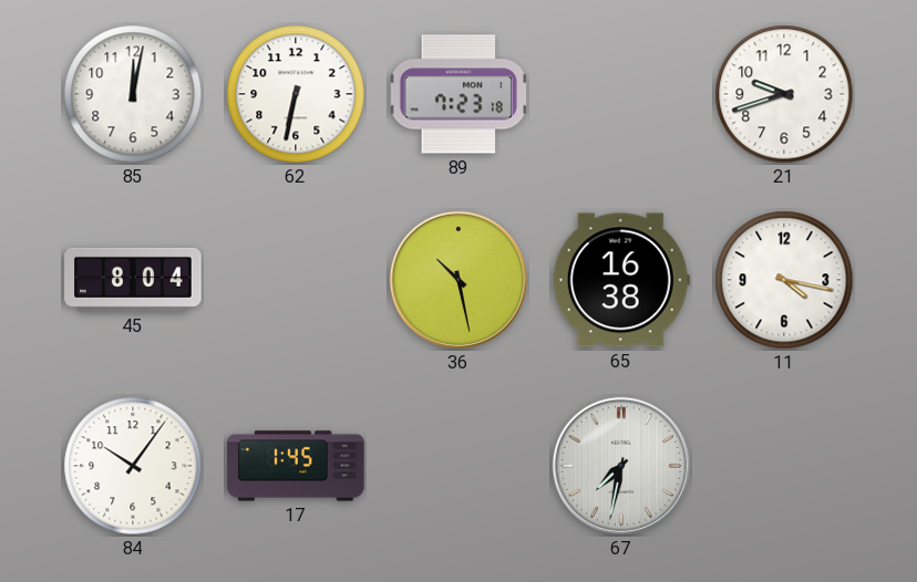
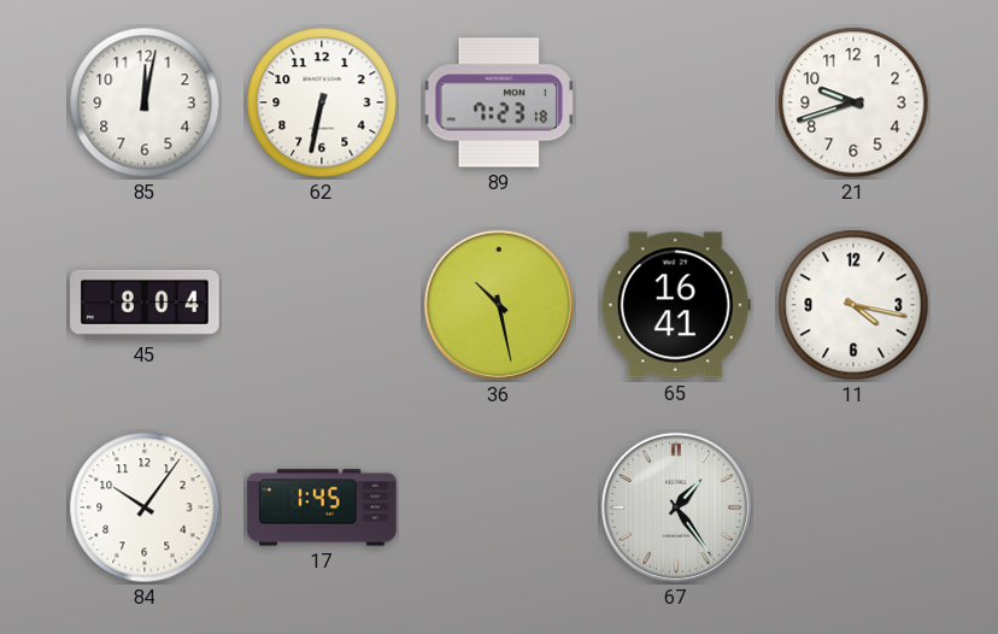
65: 16:38 -> 16:41
67: 7:32 -> 1:24
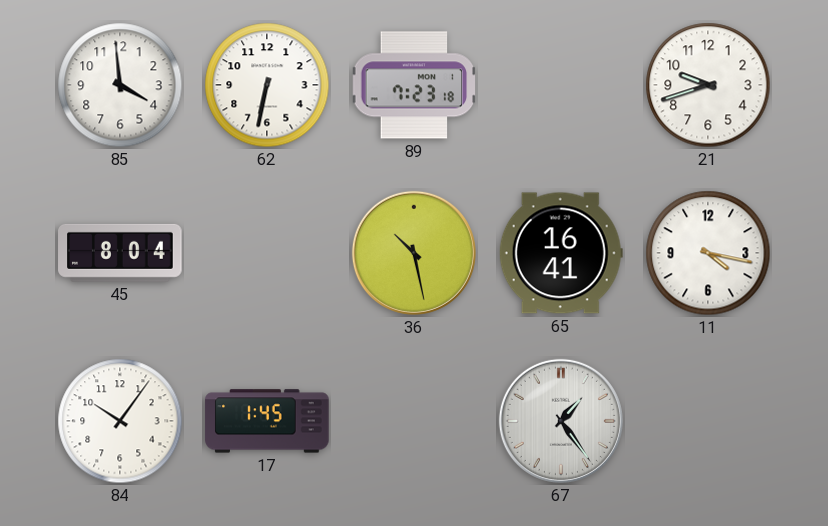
85: 12:02 -> 3:59
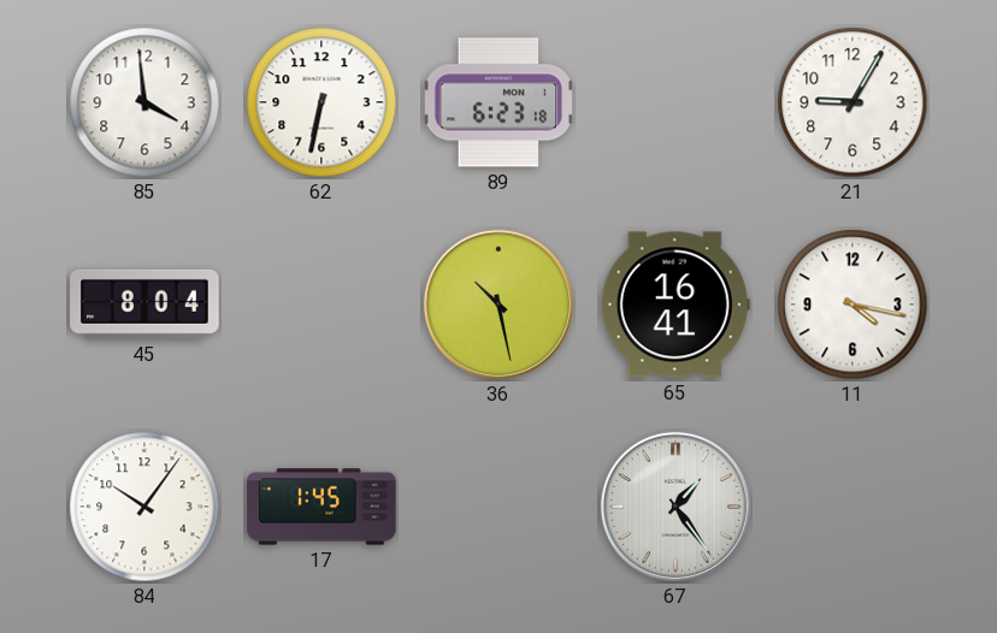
89: 7:23 -> 6:23
21: 9:42 -> 9:05
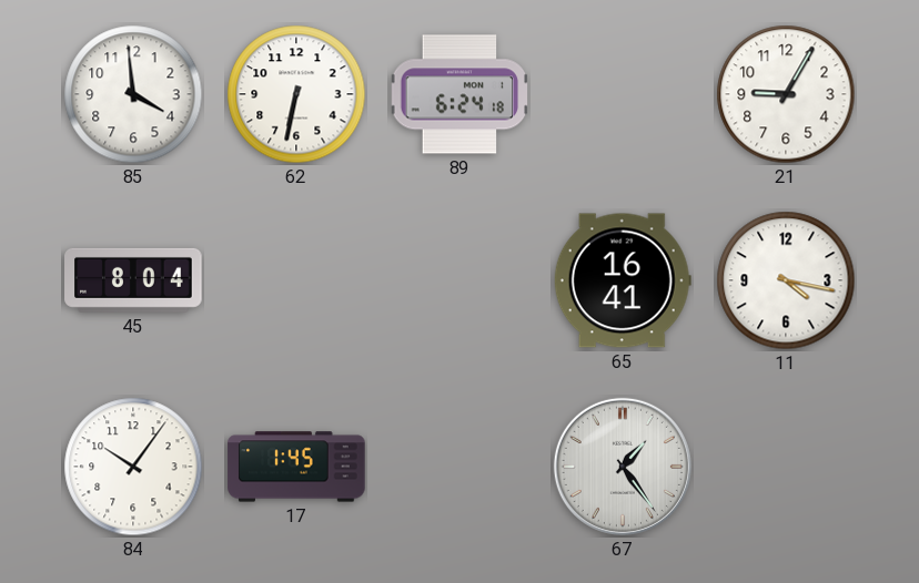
89: 6:23 -> 6:24
36: 10:28 -> none
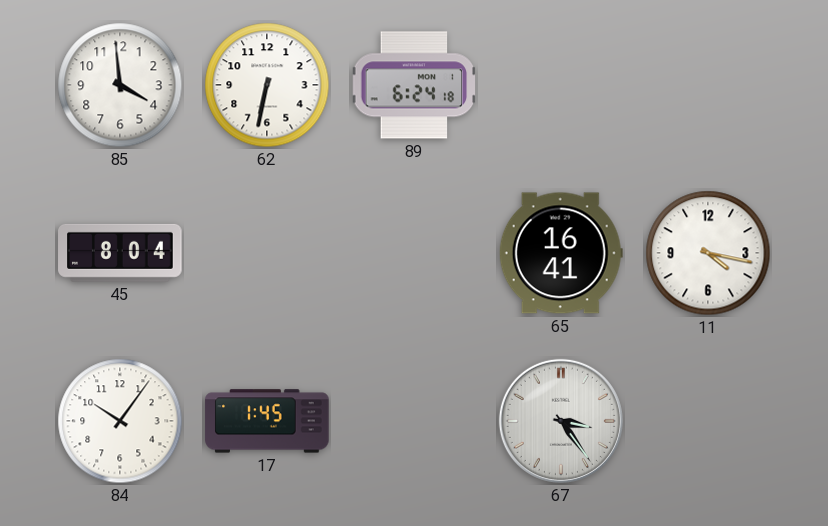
21: 9:05 -> none
67: 1:24 -> 3:24
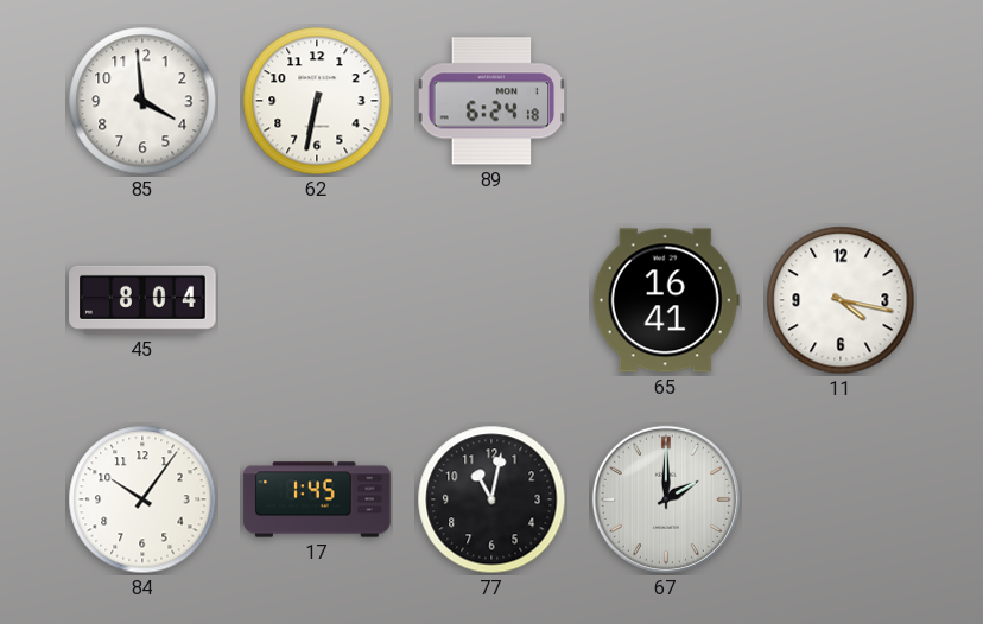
77: none -> 11:02
67: 3:24 -> 2:00
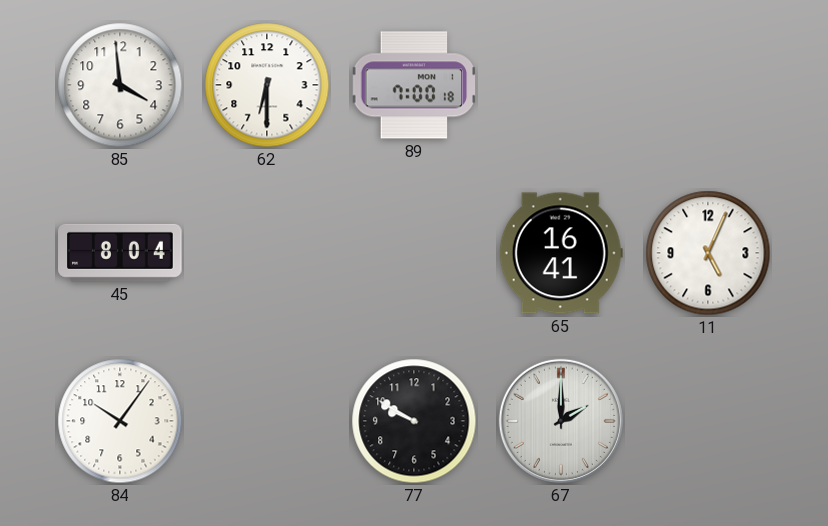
62: 6:32 -> 6:30
89: 6:24 -> 7:00
11: 4:17 -> 5:04
17: 1:45 -> none
77: 11:02 -> 9:50
